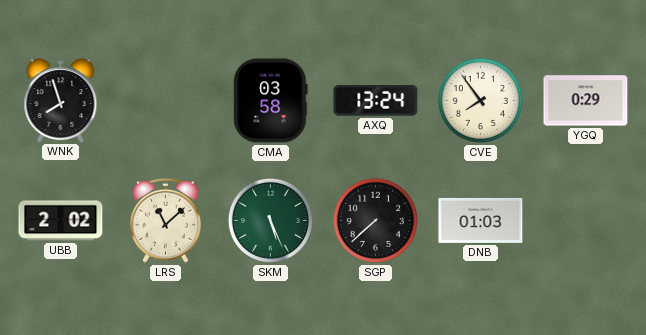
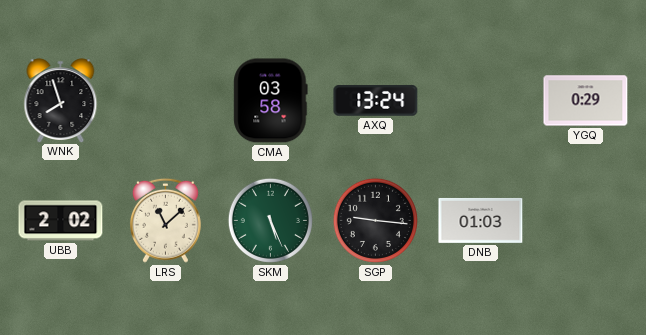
CVE: 7:54 -> none
SGP: 7:38 -> 9:16
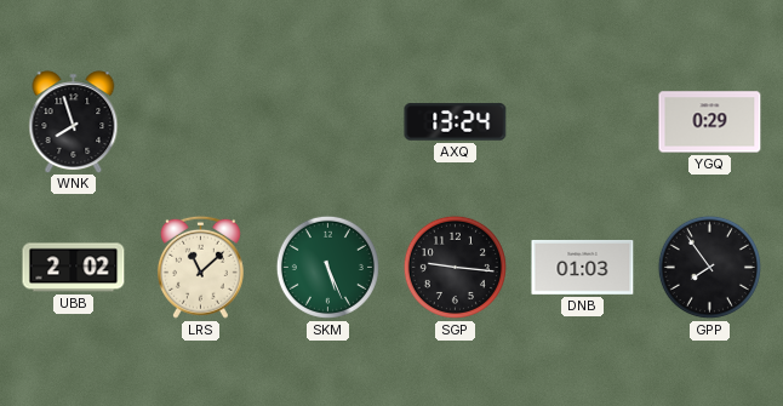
CMA: 03:58 -> none
GPP: none -> 7:54
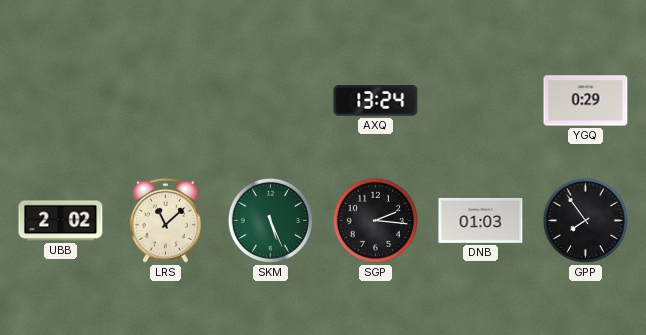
WNK: 7:57 -> none
SGP: 9:16 -> 2:16
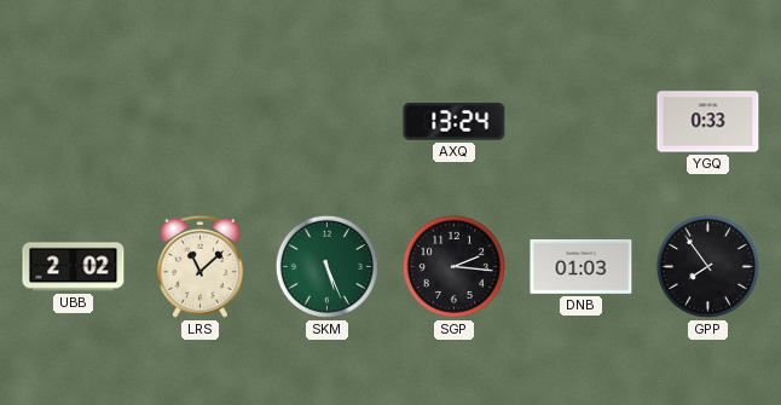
YGQ: 0:29 -> 0:33
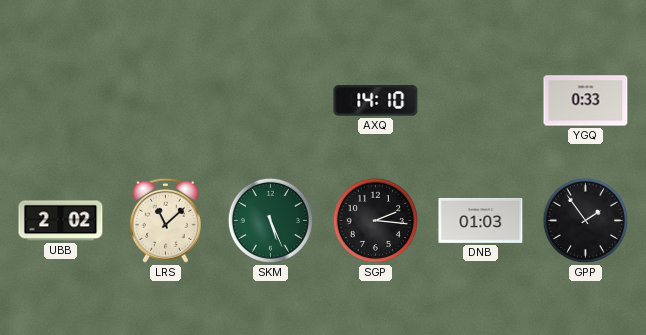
AXQ: 13:24 -> 14:10
GPP: 7:54 -> 1:54
